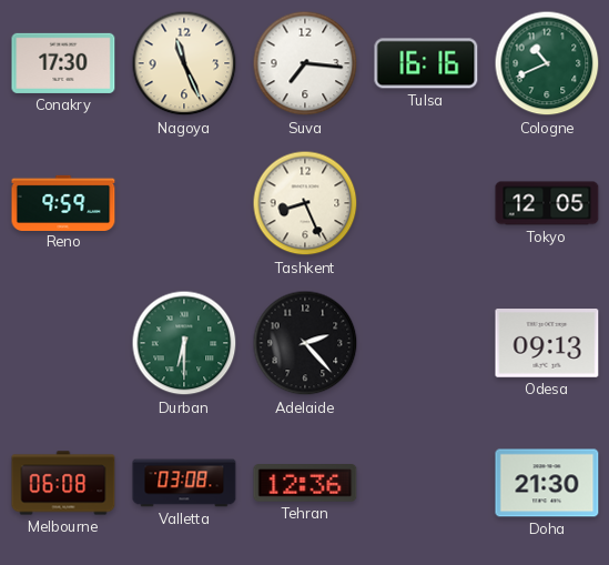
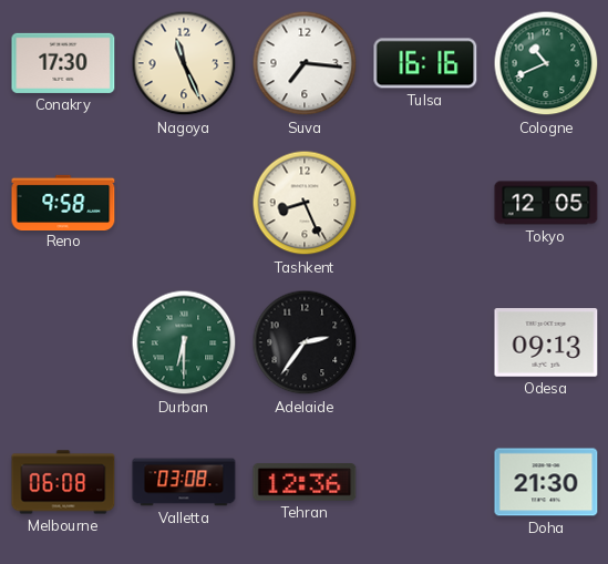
Reno: 9:59 -> 9:58
Adelaide: 2:23 -> 2:36
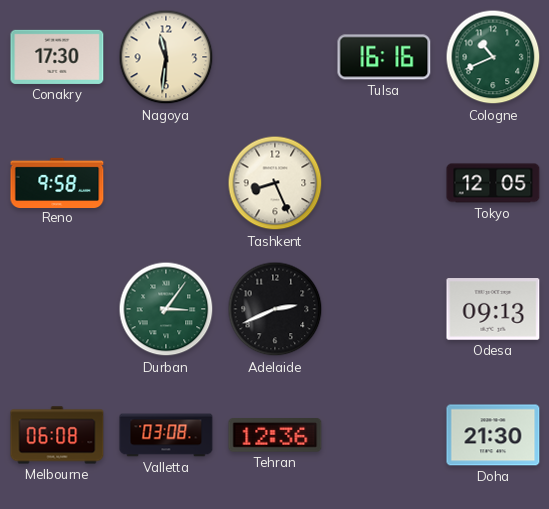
Nagoya: 11:26 -> 11:31
Suva: 7:16 -> none
Durban: 6:30 -> 3:06
Adelaide: 2:36 -> 2:41
